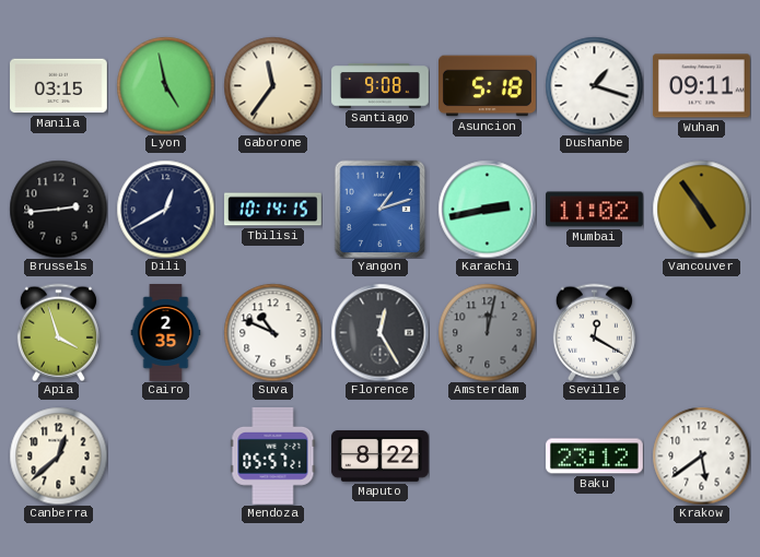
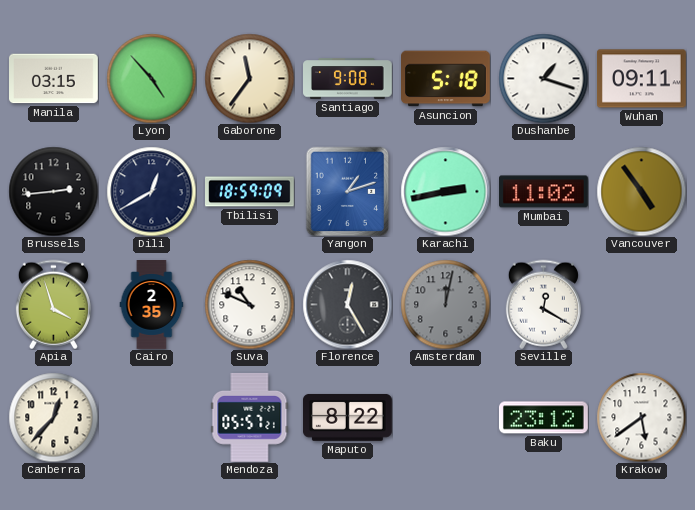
Lyon: 4:58 -> 4:53
Tbilisi: 10:14 -> 18:59
Canberra: 12:38 -> 12:37
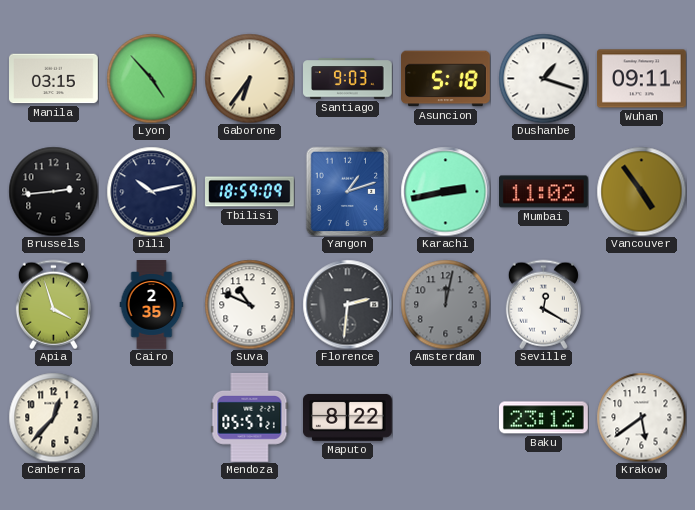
Gaborone: 11:36 -> 6:36
Santiago: 9:08 -> 9:03
Dili: 12:40 -> 10:13
Florence: 12:25 -> 2:31
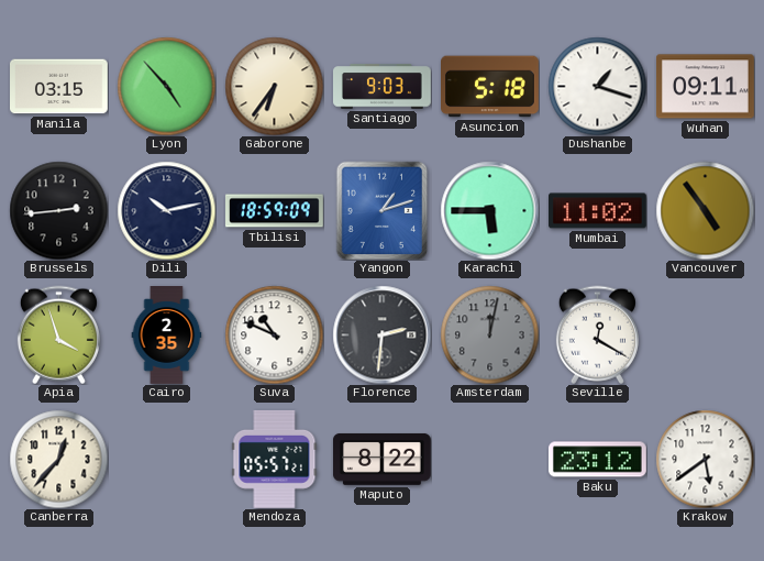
Karachi: 2:43 -> 5:45
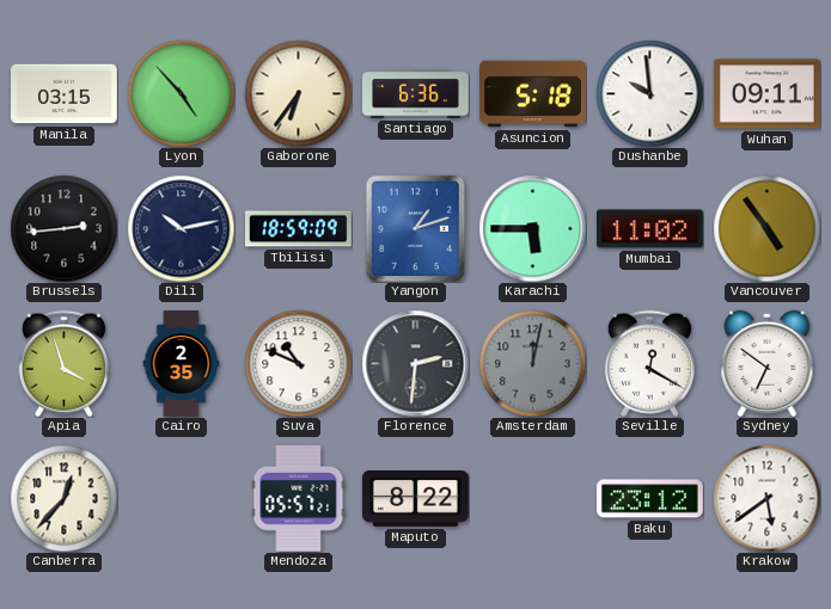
Santiago: 9:03 -> 6:36
Dushanbe: 1:18 -> 9:59
Sydney: none -> 6:51
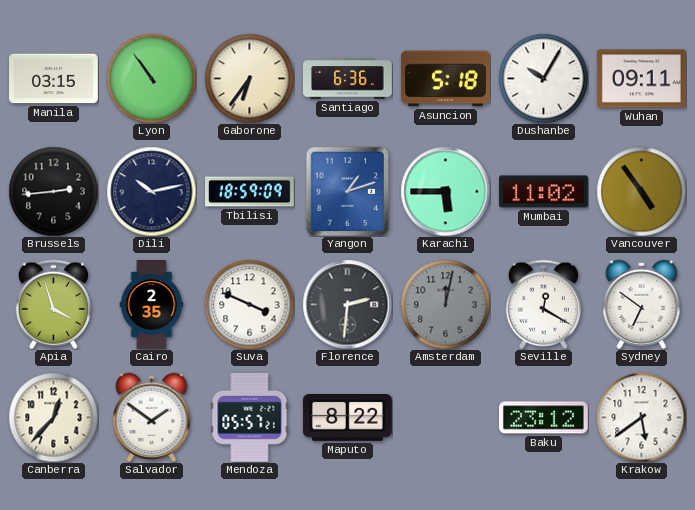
Lyon: 4:53 -> 10:54
Dushanbe: 9:59 -> 10:05
Suva: 10:49 -> 3:49
Salvador: none -> 1:51
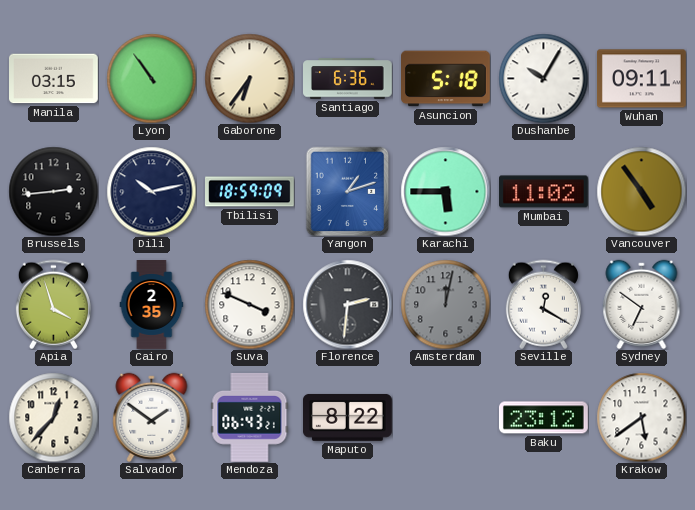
Mendoza: 05:57 -> 06:43
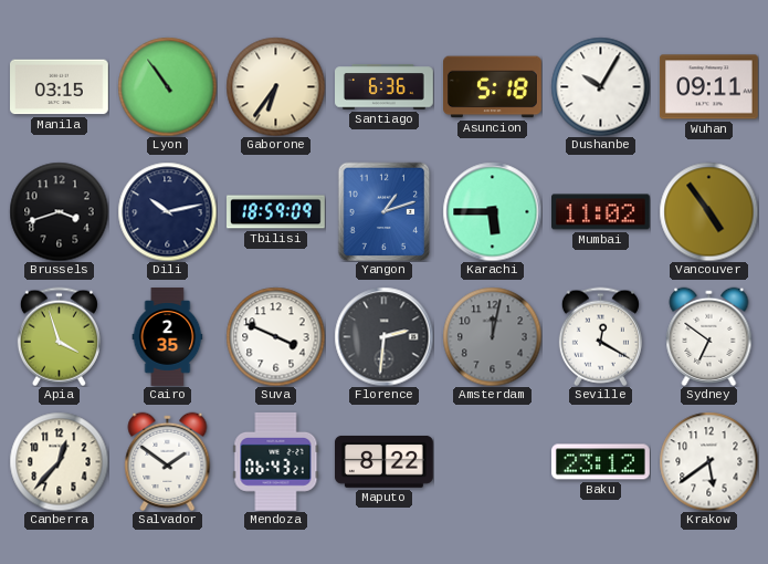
Brussels: 2:44 -> 3:42
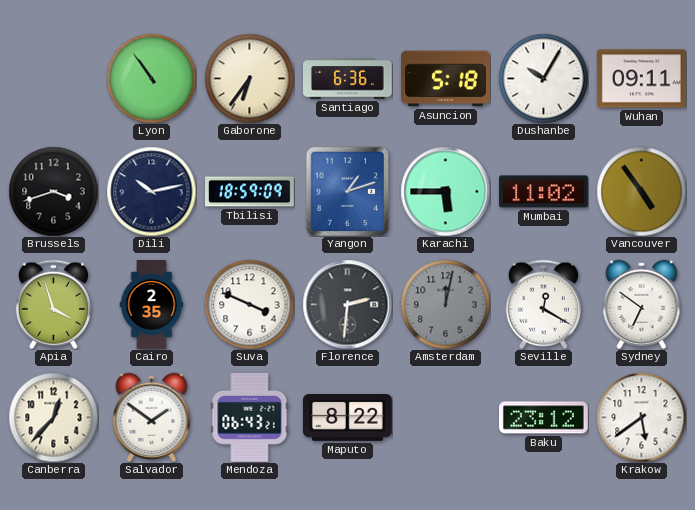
Manila: 03:15 -> none
